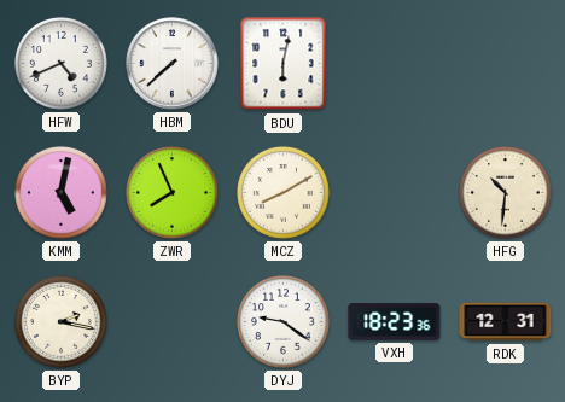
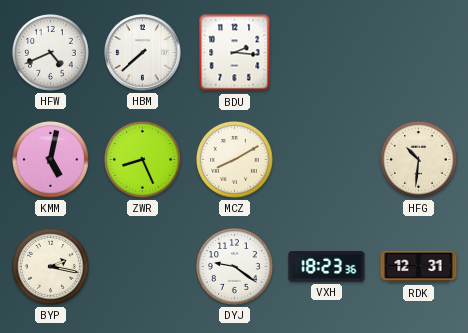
BDU: 6:02 -> 2:16
ZWR: 7:56 -> 8:26
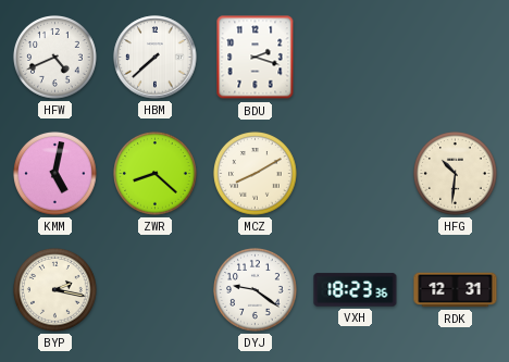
BDU: 2:16 -> 2:18
ZWR: 8:26 -> 8:22
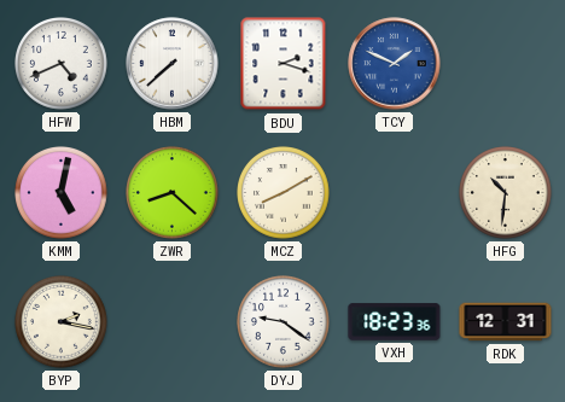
TCY: none -> 1:49
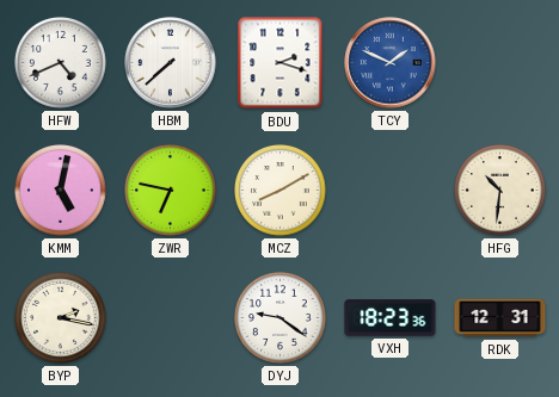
ZWR: 8:22 -> 6:47
